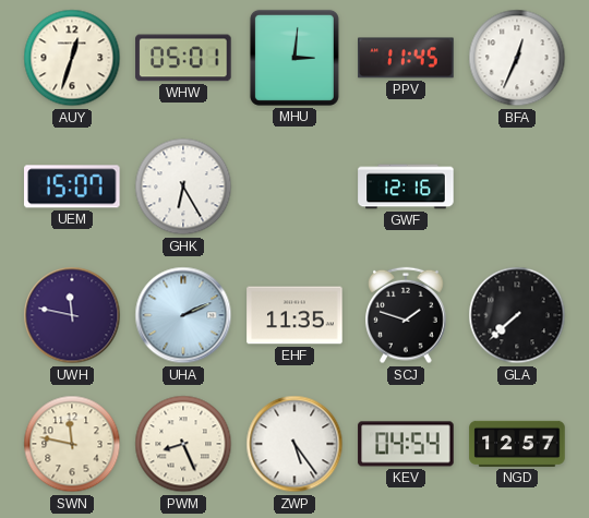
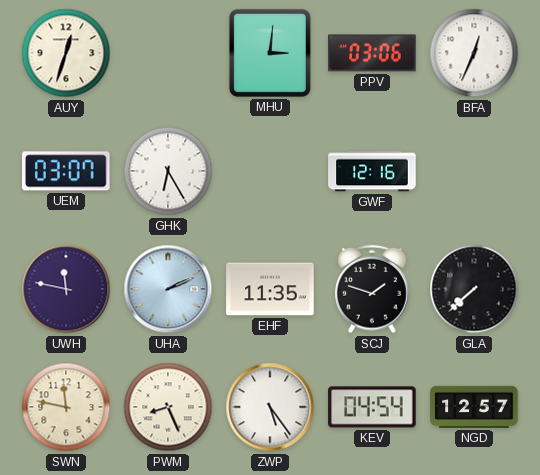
WHW: 05:01 -> none
PPV: 11:45 -> 03:06
UEM: 15:07 -> 03:07
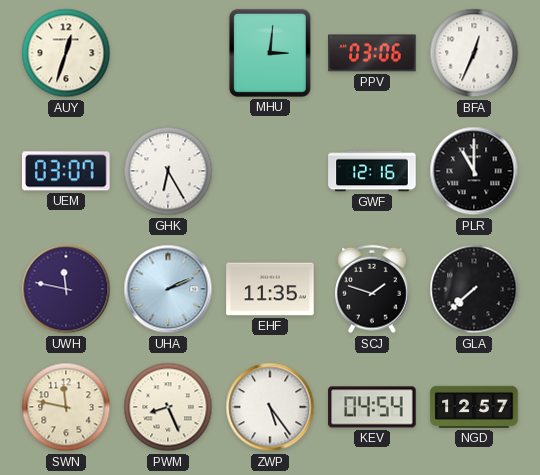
PLR: none -> 11:00
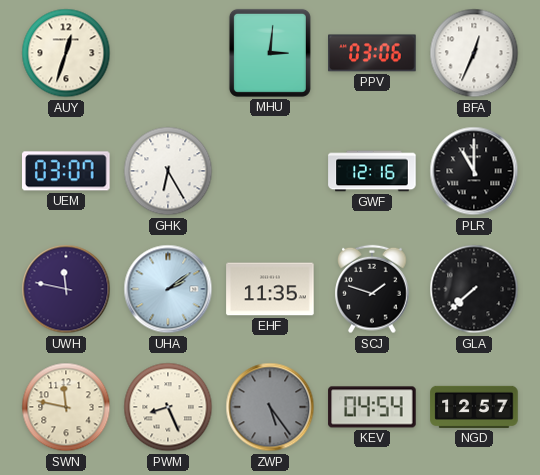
UHA: 2:11 -> 2:09
ZWP dial: white -> grey
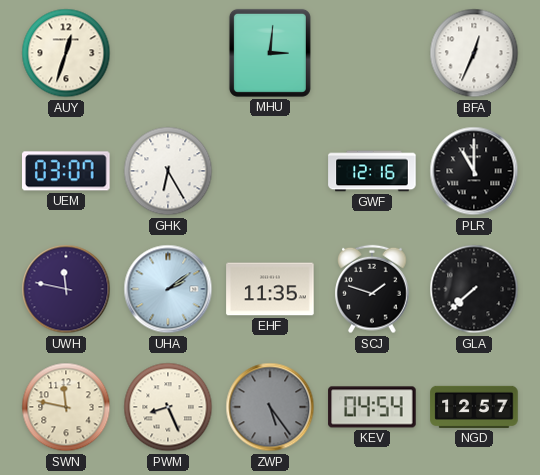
PPV: 03:06 -> none
